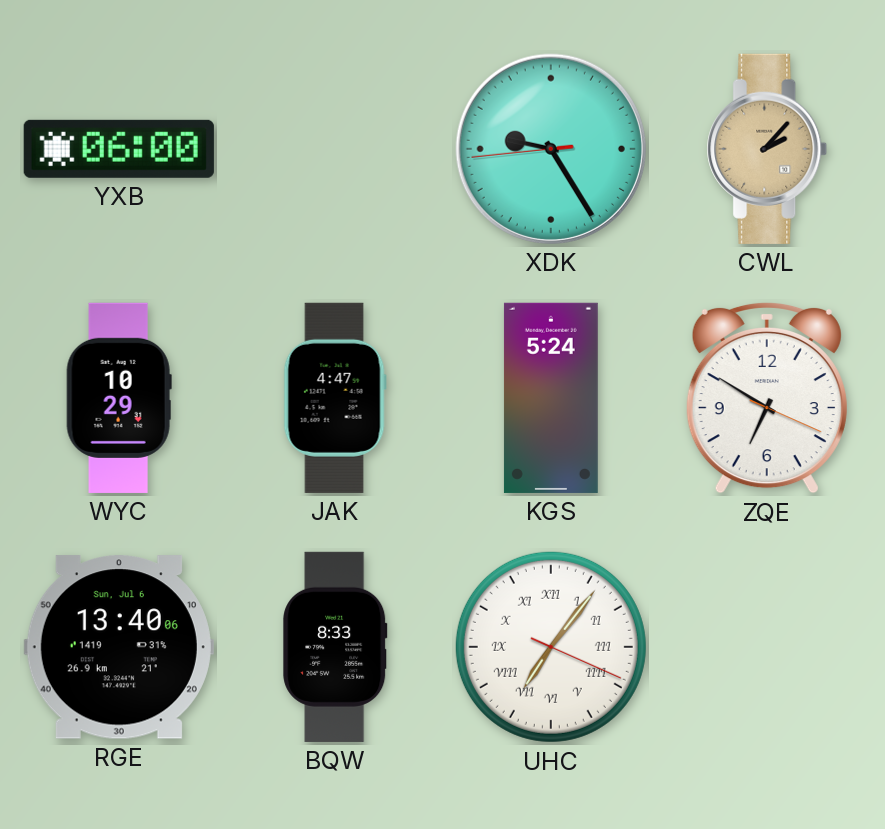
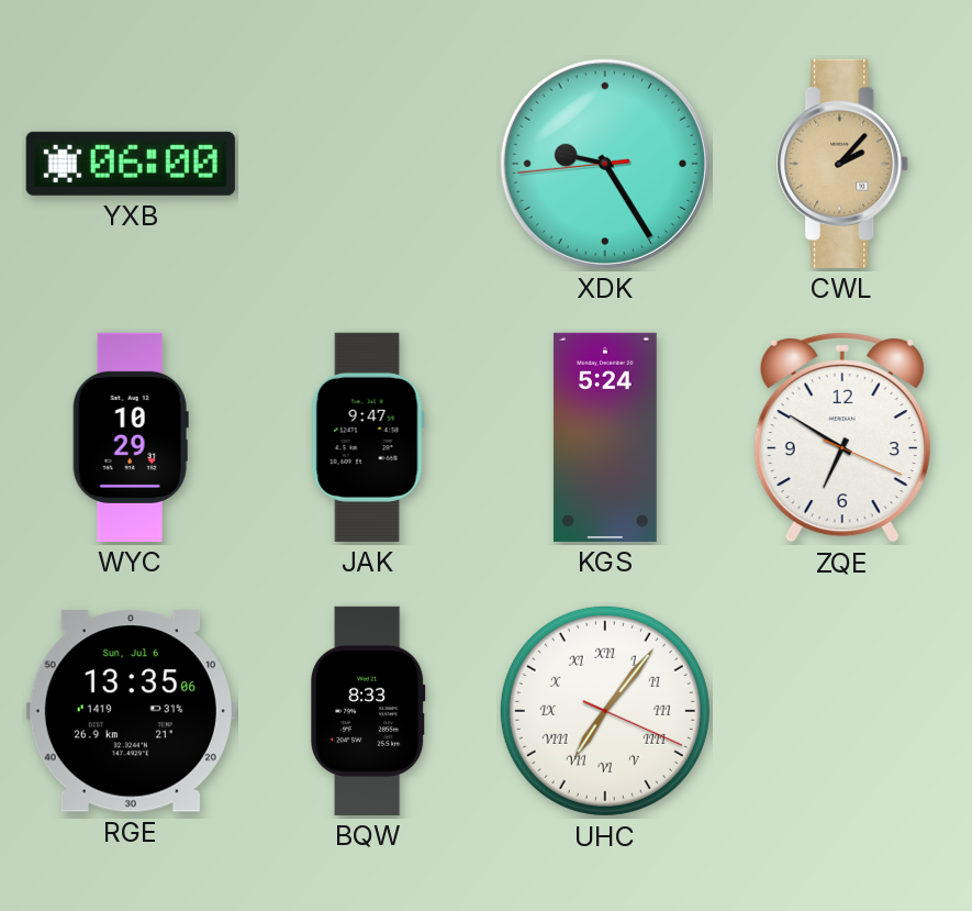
JAK: 4:47 -> 9:47
RGE: 13:40 -> 13:35
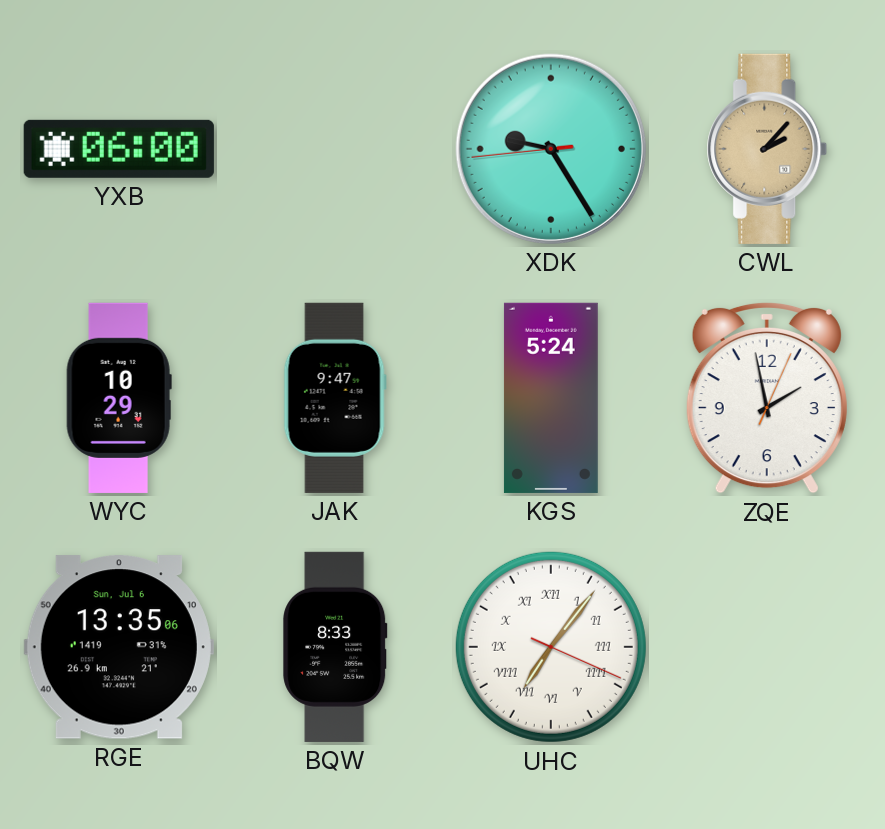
ZQE: 6:50 -> 1:58
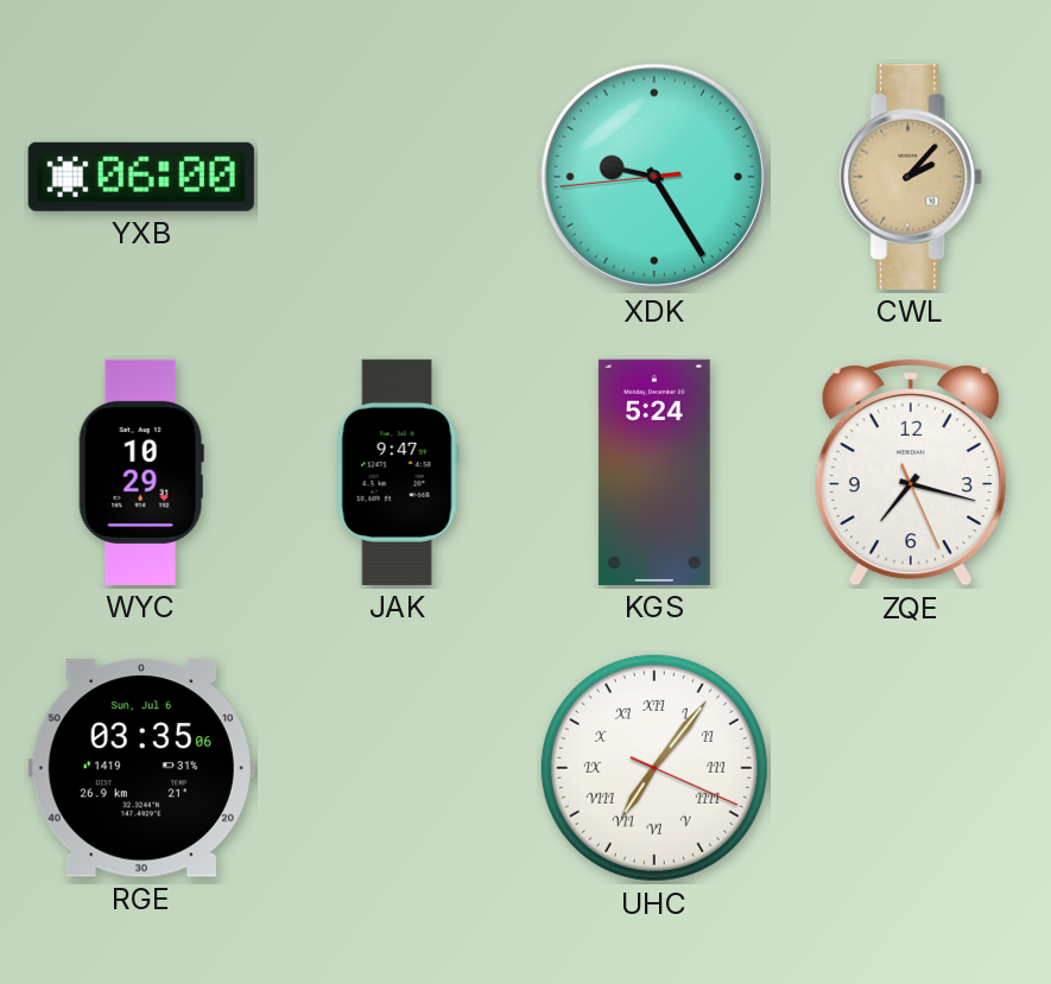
ZQE: 1:58 -> 7:17
RGE: 13:35 -> 03:35
BQW: 8:33 -> none
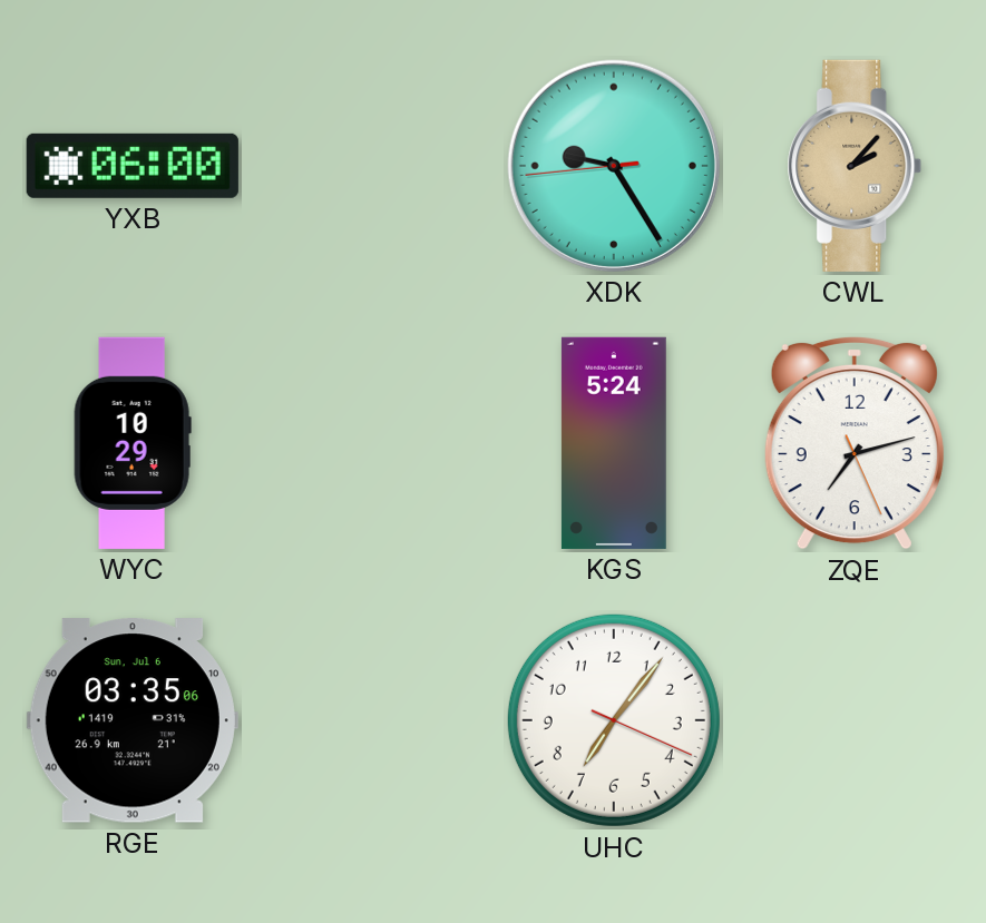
JAK: 9:47 -> none
ZQE: 7:17 -> 7:12
UHC numerals: Roman -> Arabic
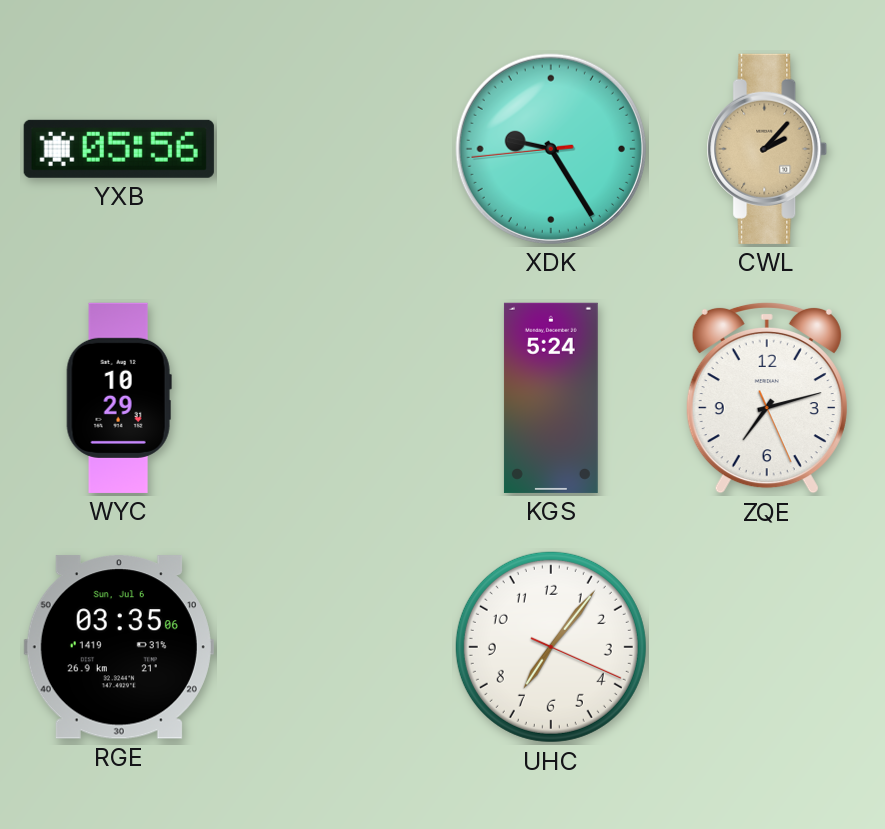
YXB: 06:00 -> 05:56
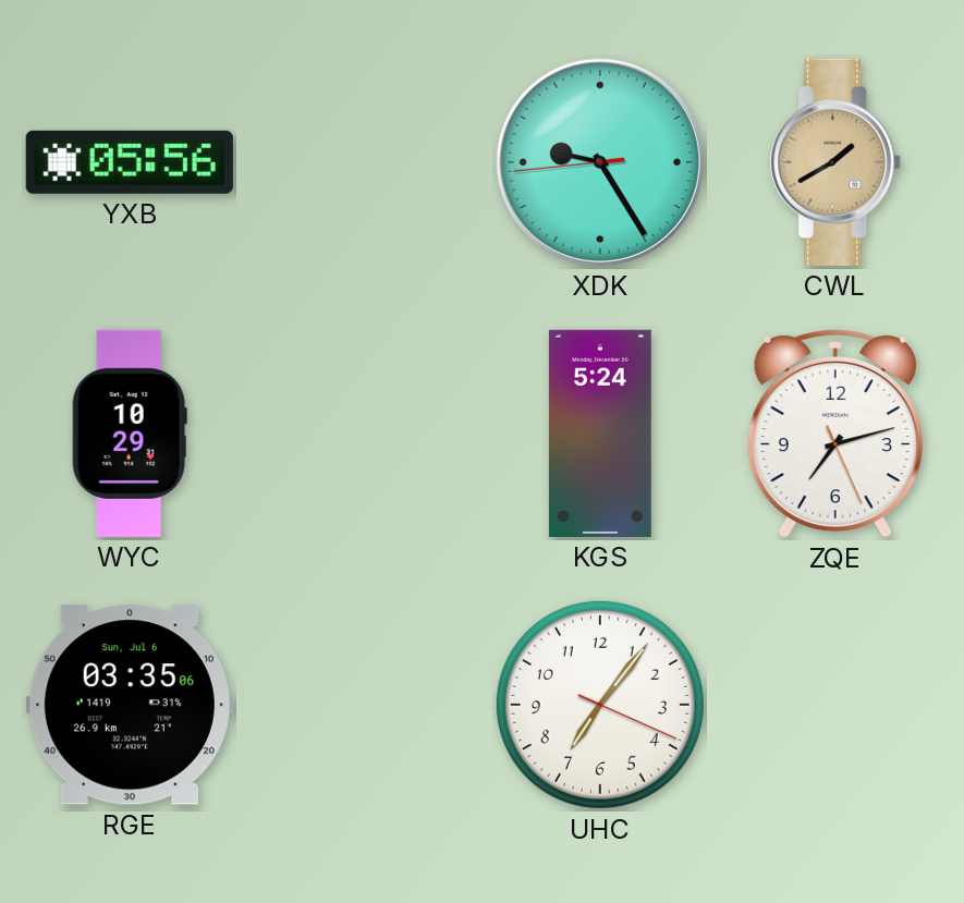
CWL: 2:07 -> 1:40
